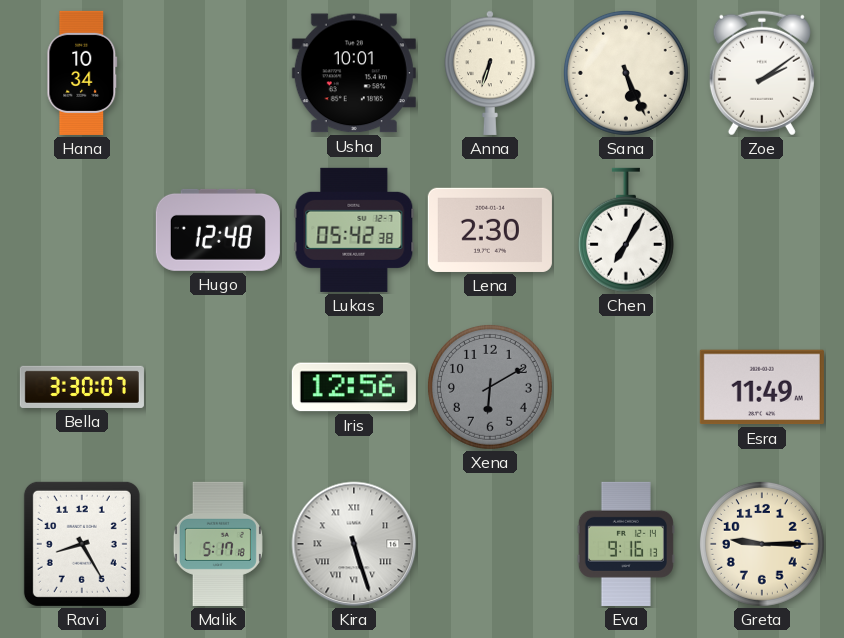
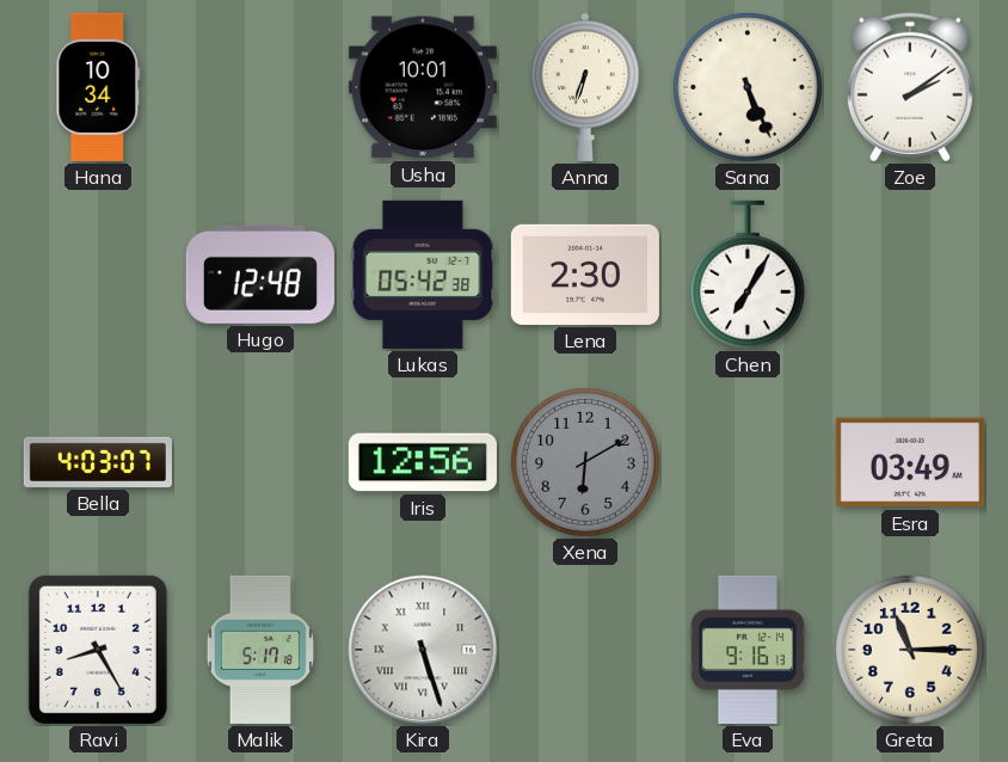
Bella: 3:30 -> 4:03
Esra: 11:49 -> 03:49
Greta: 9:15 -> 11:15
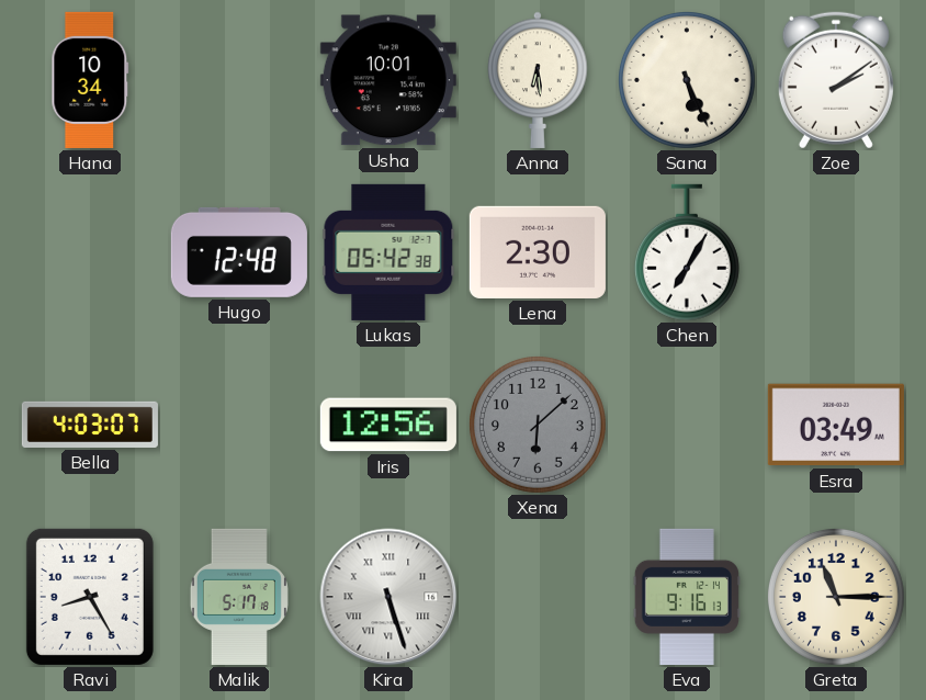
Anna: 6:33 -> 6:29
Xena: 6:10 -> 6:08
